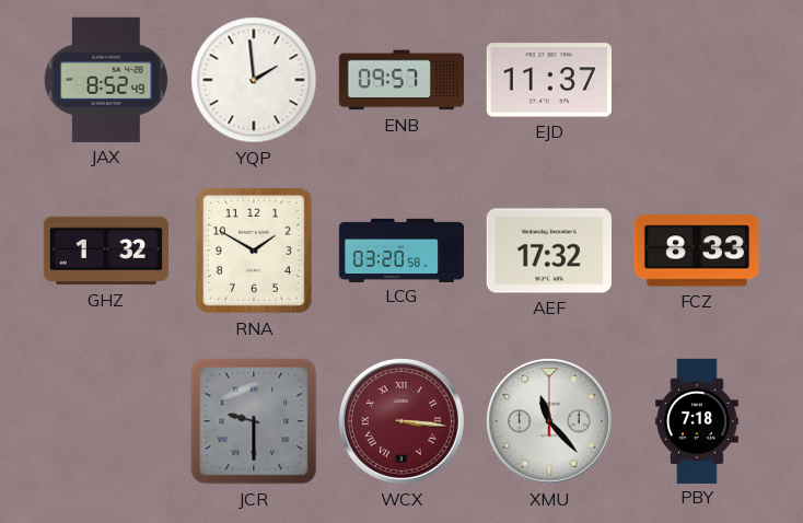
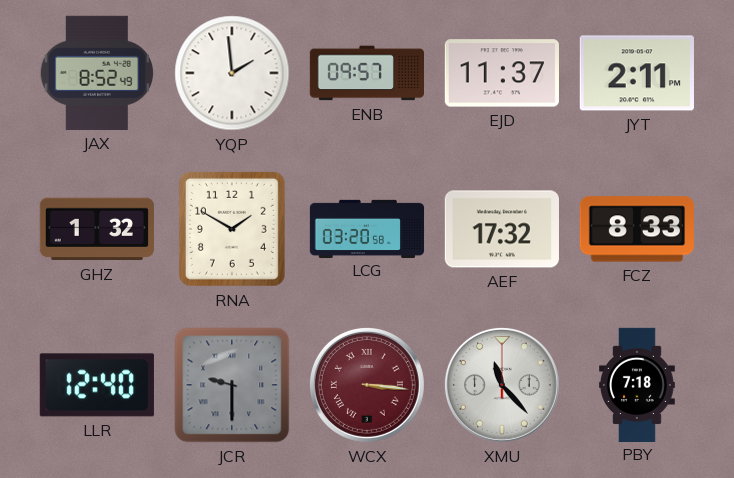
JYT: none -> 2:11
LLR: none -> 12:40
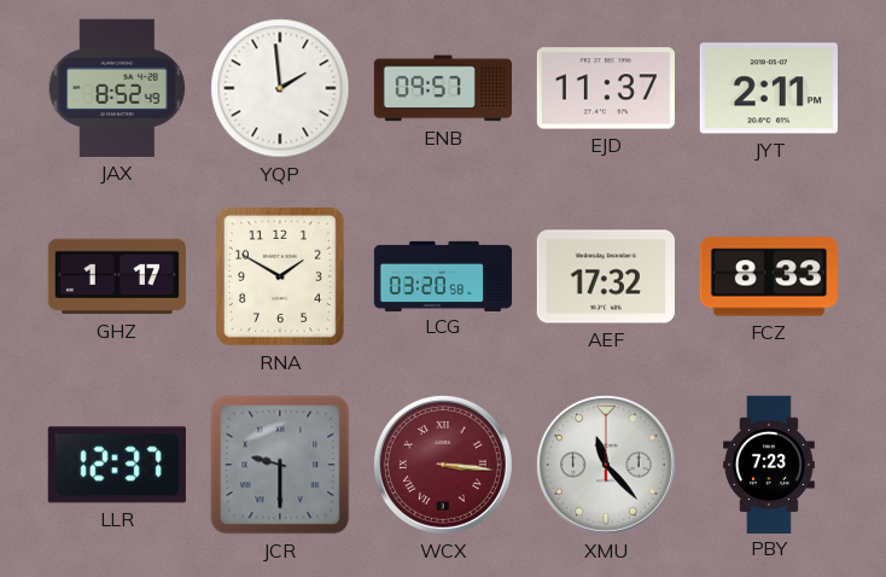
GHZ: 1:32 -> 1:17
LLR: 12:40 -> 12:37
PBY: 7:18 -> 7:23
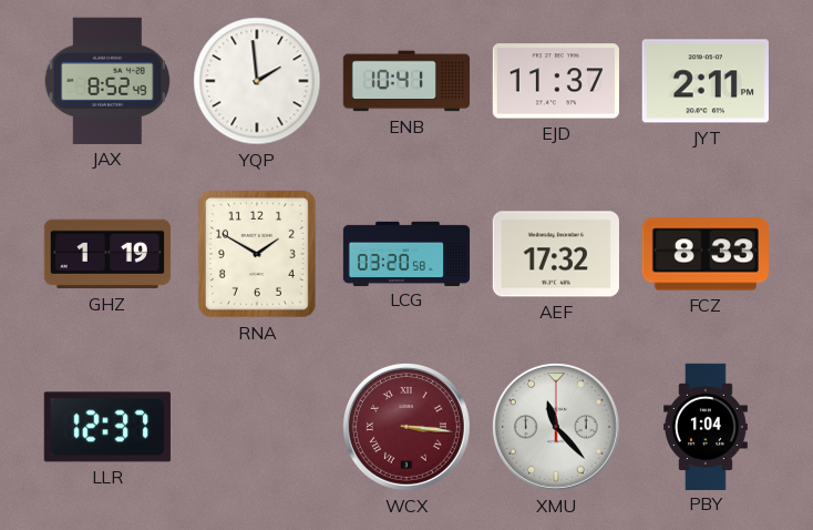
ENB: 09:57 -> 10:41
GHZ: 1:17 -> 1:19
JCR: 9:30 -> none
PBY: 7:23 -> 1:04
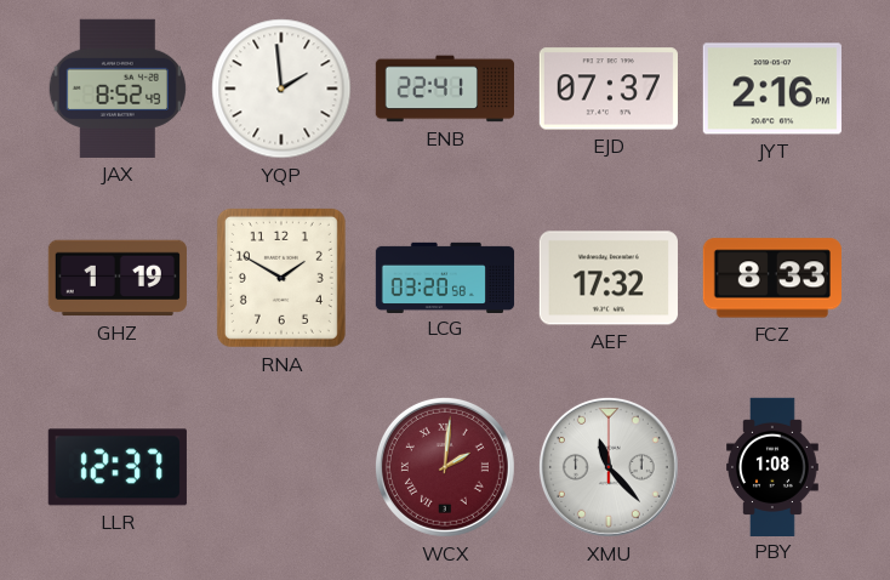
ENB: 10:41 -> 22:41
EJD: 11:37 -> 07:37
JYT: 2:11 -> 2:16
WCX: 3:16 -> 2:01
PBY: 1:04 -> 1:08
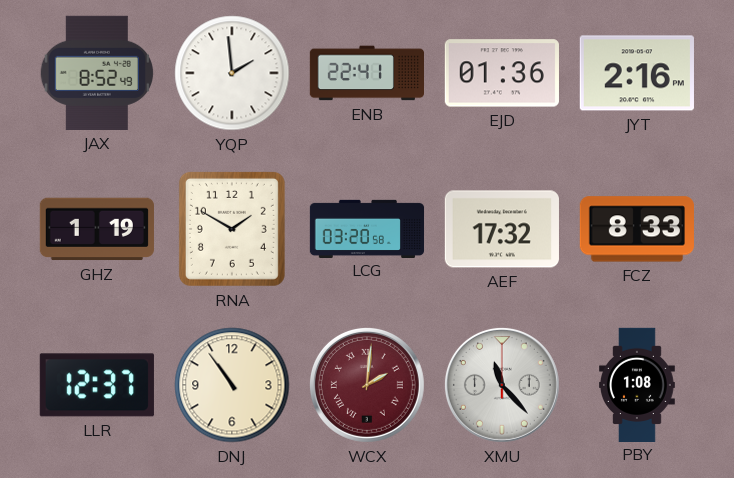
EJD: 07:37 -> 01:36
DNJ: none -> 10:54
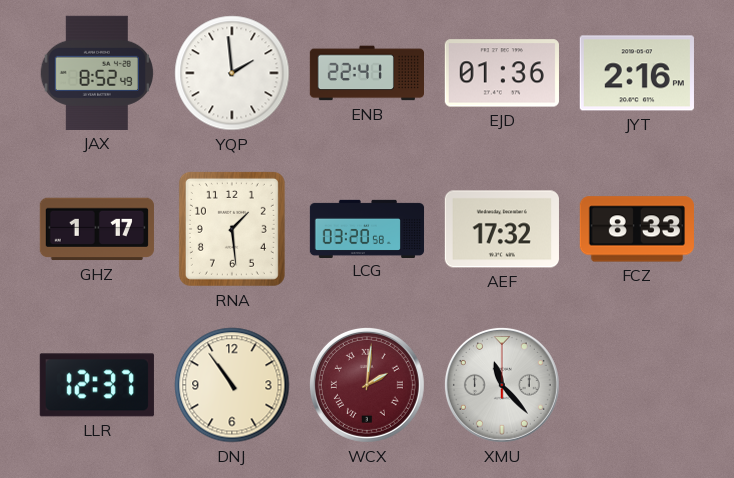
GHZ: 1:19 -> 1:17
RNA: 1:50 -> 1:29
PBY: 1:08 -> none
